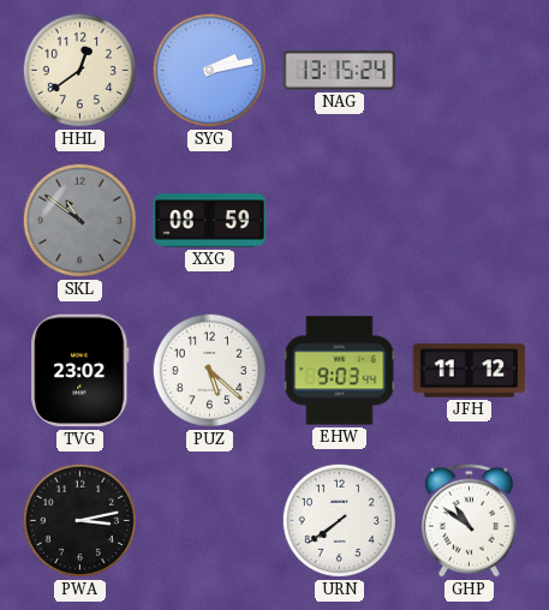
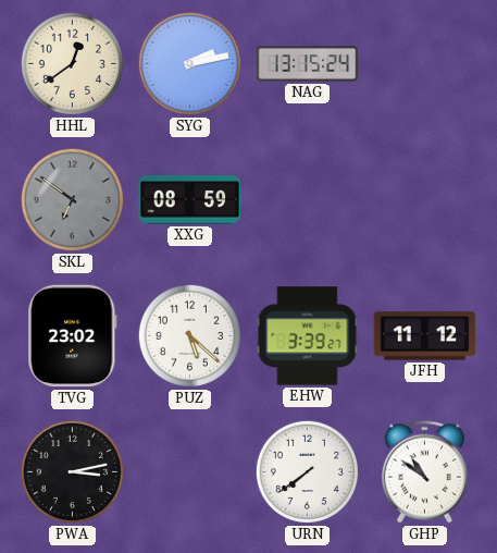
SKL: 10:51 -> 6:51
EHW: 9:03 -> 3:39
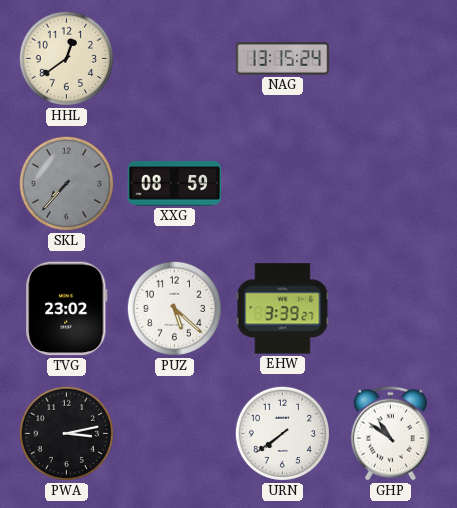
SYG: 2:13 -> none
SKL: 6:51 -> 7:37
JFH: 11:12 -> none
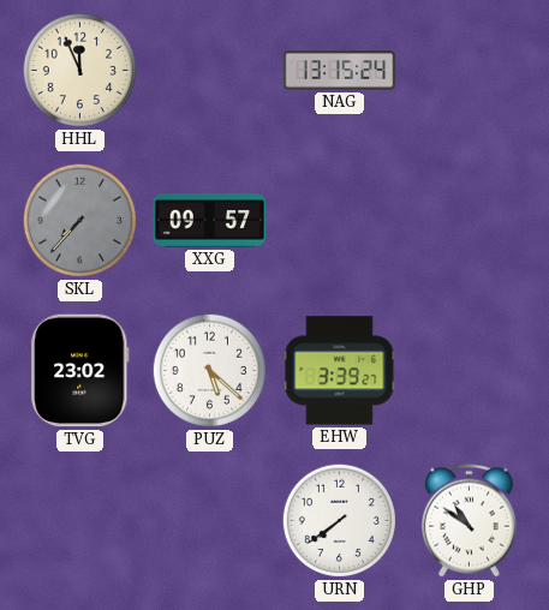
HHL: 12:39 -> 11:56
XXG: 08:59 -> 09:57
PWA: 3:13 -> none
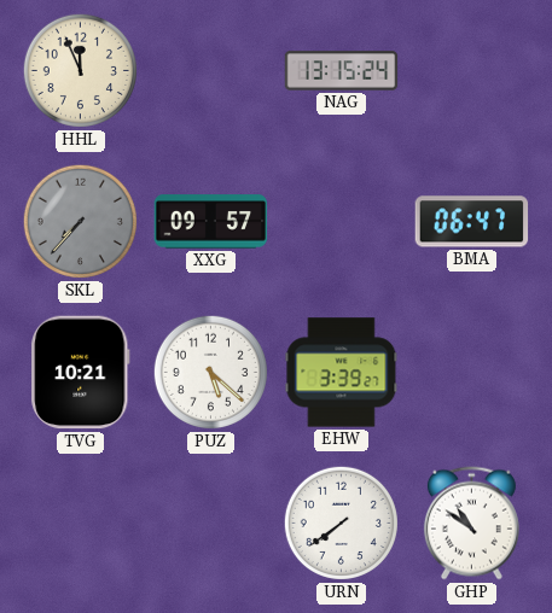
BMA: none -> 06:47
TVG: 23:02 -> 10:21
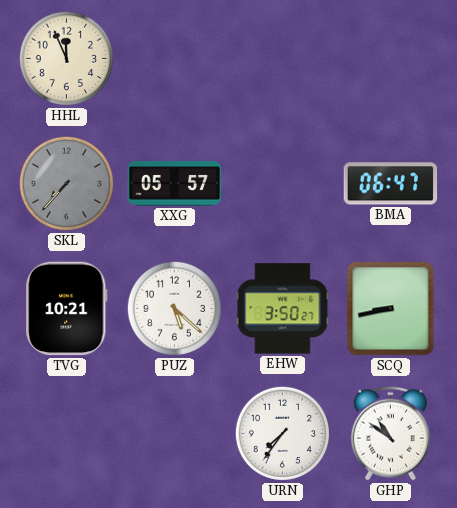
NAG: 13:15 -> none
XXG: 09:57 -> 05:57
EHW: 3:39 -> 3:50
SCQ: none -> 8:43
URN: 7:39 -> 7:36
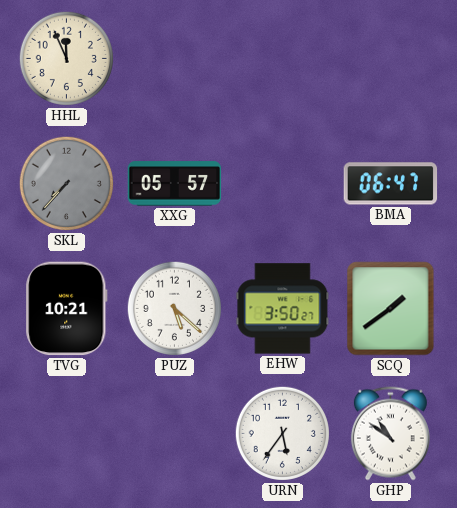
SCQ: 8:43 -> 1:39
URN: 7:36 -> 5:36
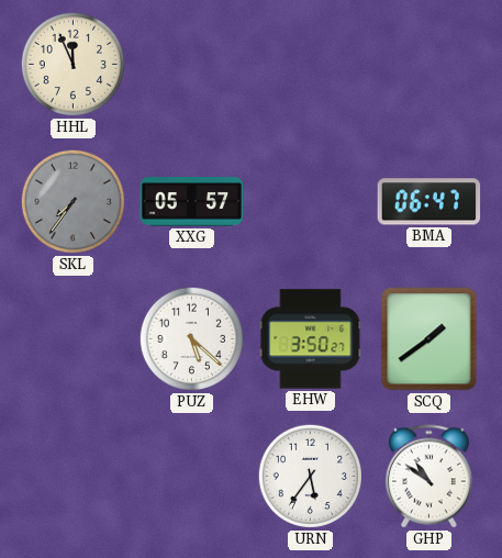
SKL: 7:37 -> 7:36
TVG: 10:21 -> none
